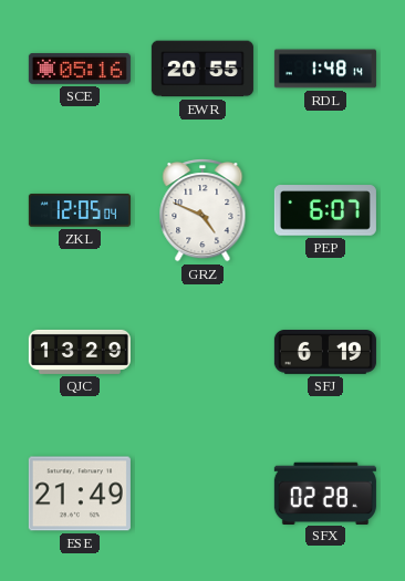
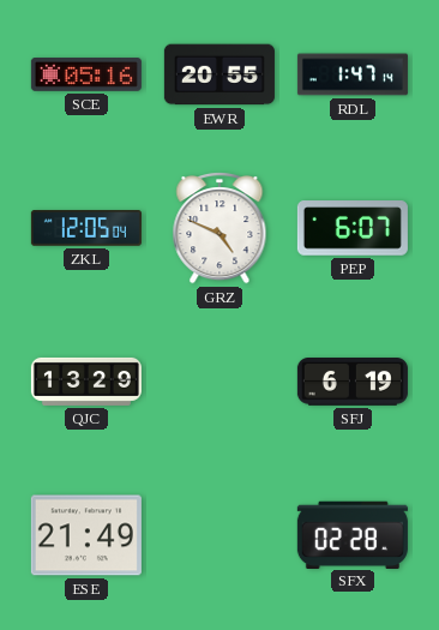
RDL: 1:48 -> 1:47
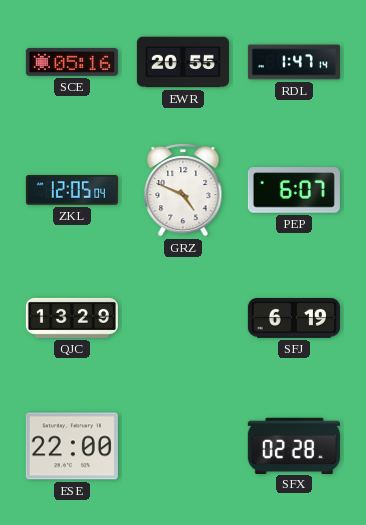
ESE: 21:49 -> 22:00
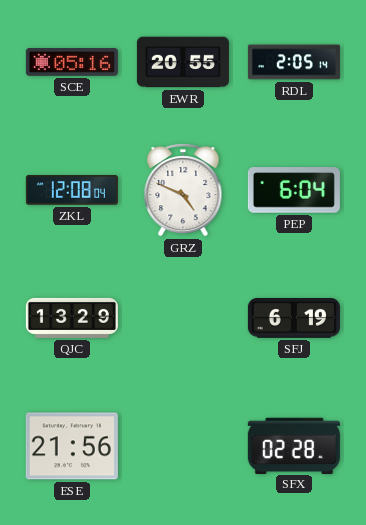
RDL: 1:47 -> 2:05
ZKL: 12:05 -> 12:08
PEP: 6:07 -> 6:04
ESE: 22:00 -> 21:56
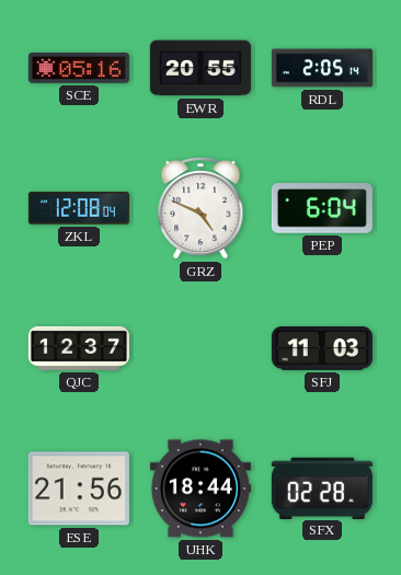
QJC: 13:29 -> 12:37
SFJ: 6:19 -> 11:03
UHK: none -> 18:44
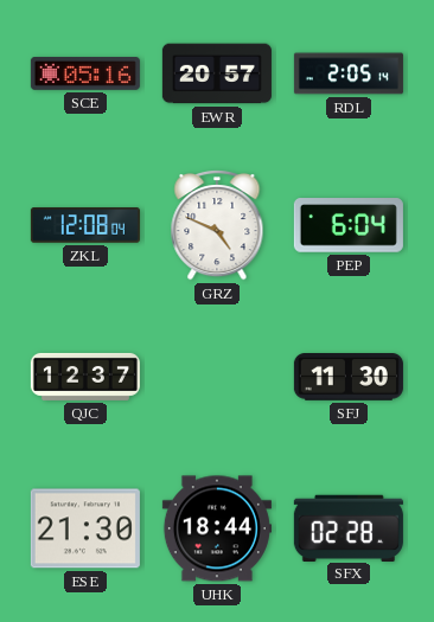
EWR: 20:55 -> 20:57
SFJ: 11:03 -> 11:30
ESE: 21:56 -> 21:30
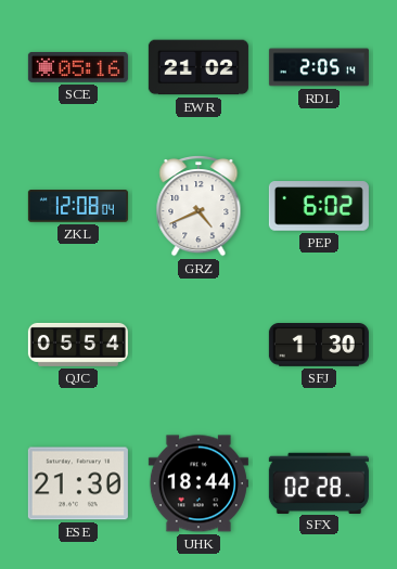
EWR: 20:57 -> 21:02
GRZ: 4:49 -> 4:41
PEP: 6:04 -> 6:02
QJC: 12:37 -> 05:54
SFJ: 11:30 -> 1:30
